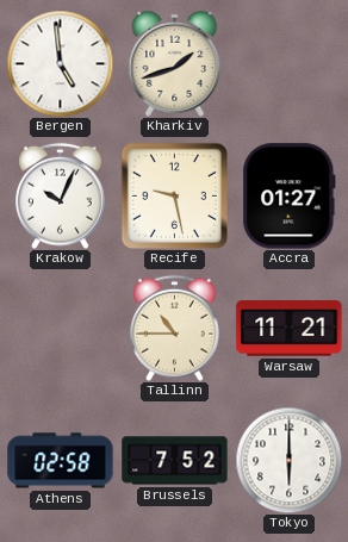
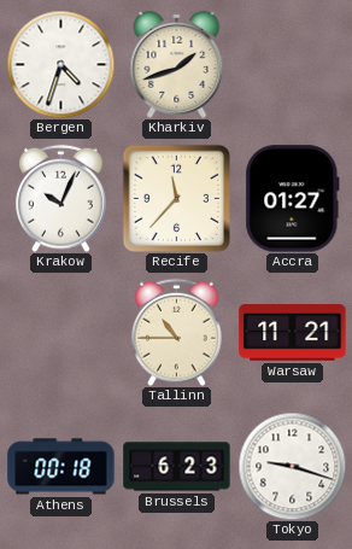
Bergen: 4:59 -> 4:33
Recife: 9:28 -> 11:37
Athens: 02:58 -> 00:18
Brussels: 7:52 -> 6:23
Tokyo: 6:00 -> 9:18
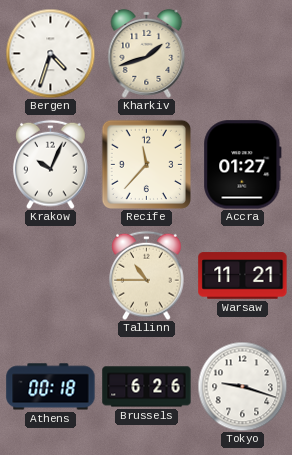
Brussels: 6:23 -> 6:26
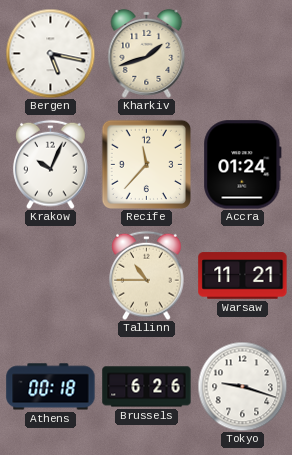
Bergen: 4:33 -> 5:17
Accra: 01:27 -> 01:24
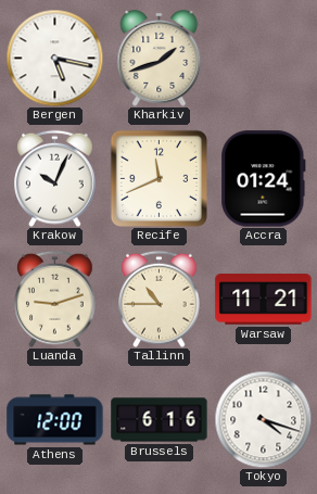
Recife: 11:37 -> 11:41
Luanda: none -> 9:12
Athens: 00:18 -> 12:00
Brussels: 6:26 -> 6:16
Tokyo: 9:18 -> 4:18
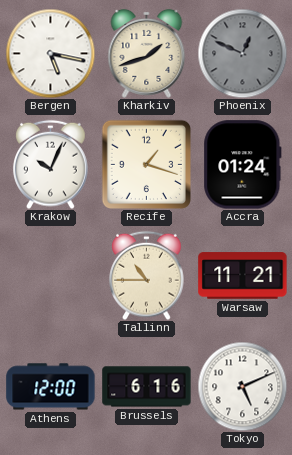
Phoenix: none -> 12:49
Recife: 11:41 -> 1:18
Luanda: 9:12 -> none
Tokyo: 4:18 -> 5:11
